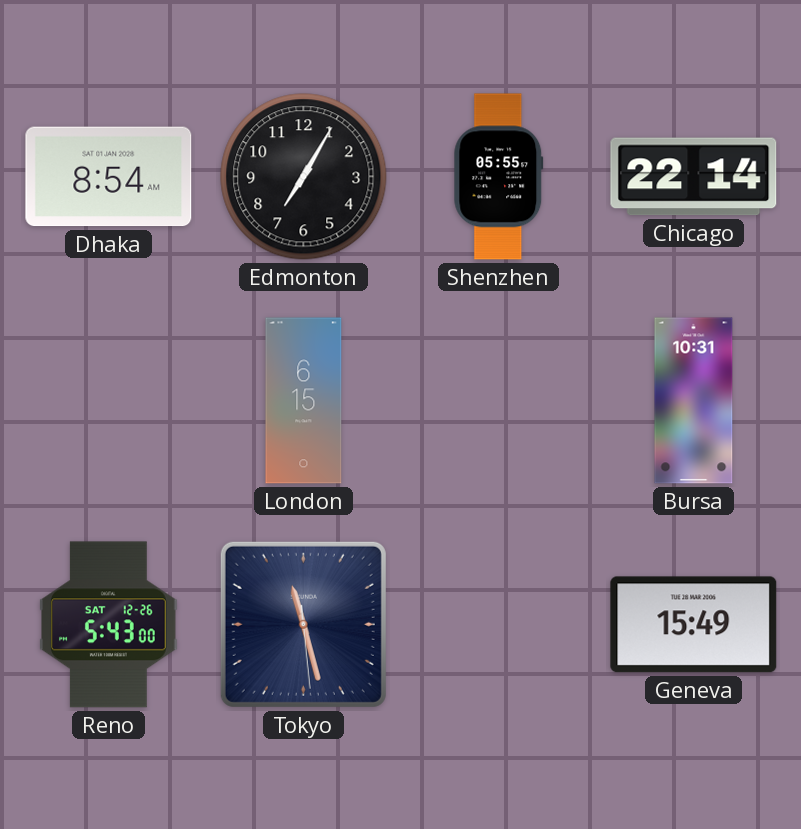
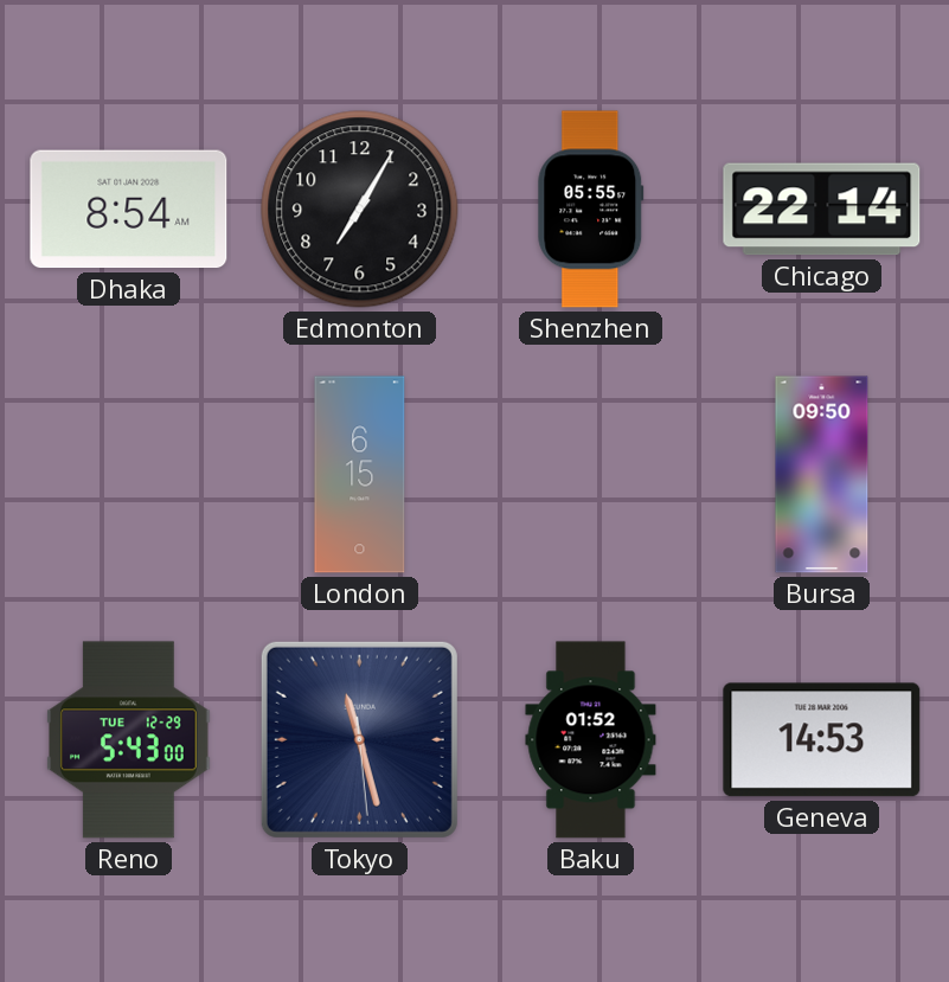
Bursa: 10:31 -> 09:50
Reno date: SAT 12-26 -> TUE 12-29
Baku: none -> 01:52
Geneva: 15:49 -> 14:53
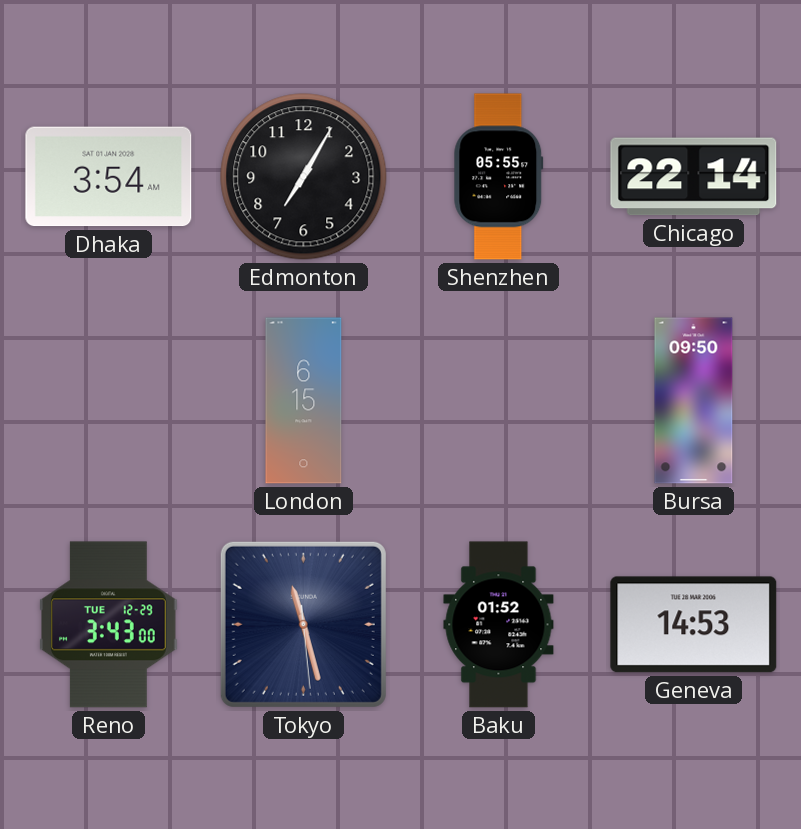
Dhaka: 8:54 -> 3:54
Reno: 5:43 -> 3:43
